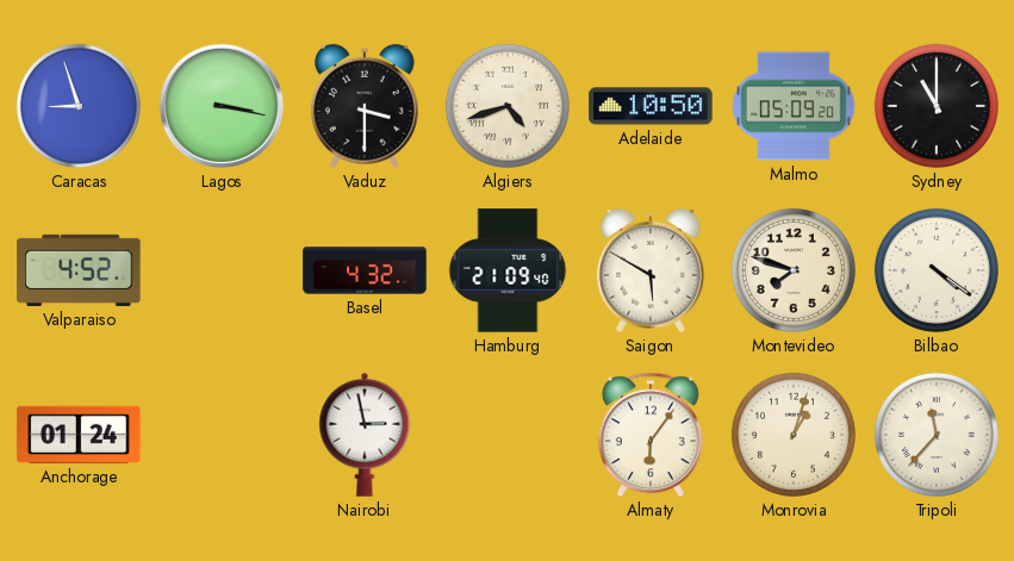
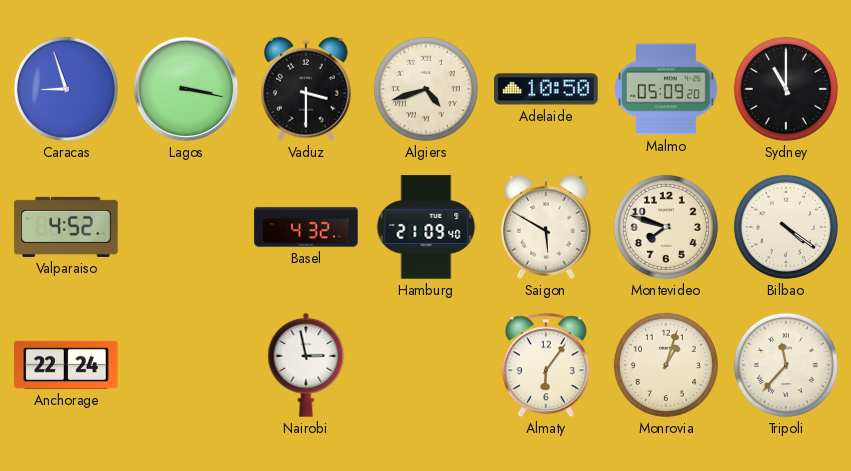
Anchorage: 01:24 -> 22:24
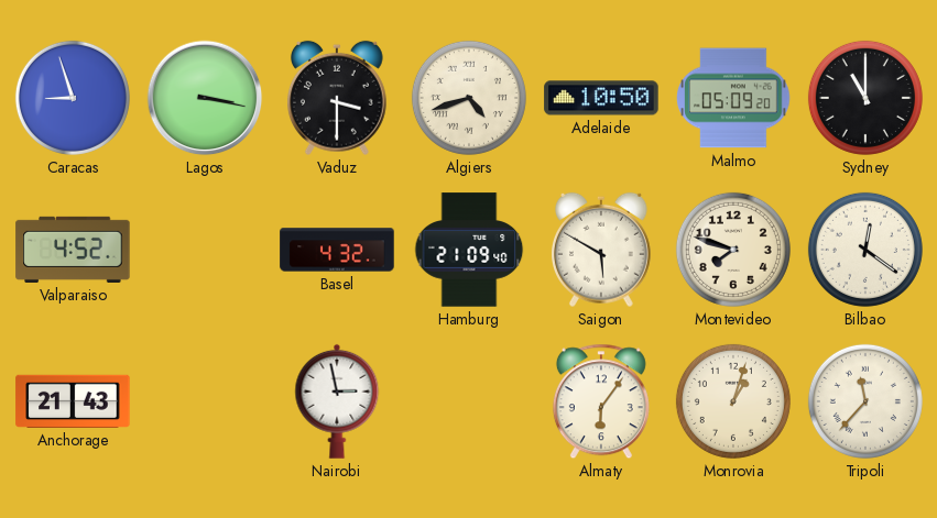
Bilbao: 4:21 -> 12:21
Anchorage: 22:24 -> 21:43
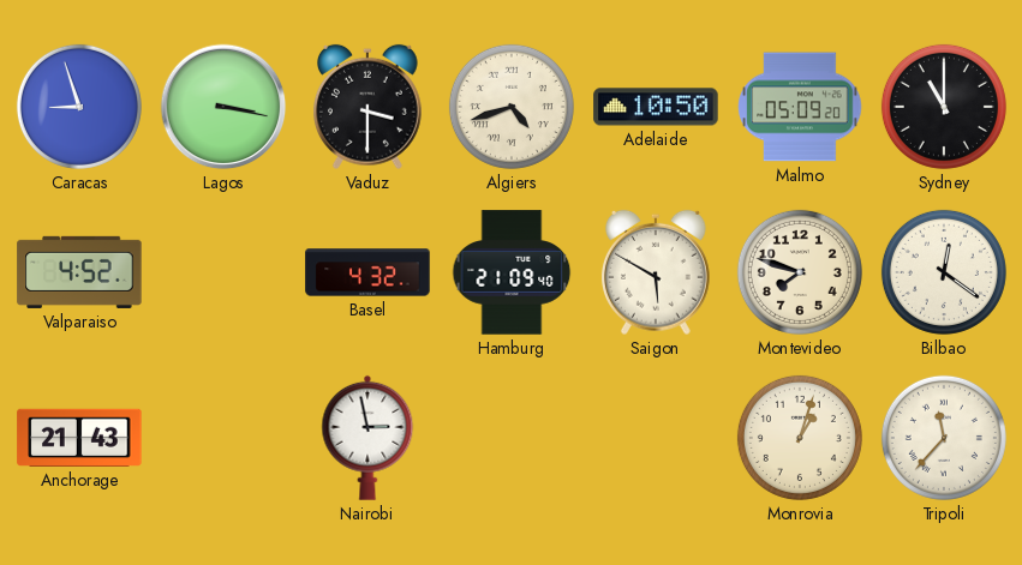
Almaty: 6:06 -> none
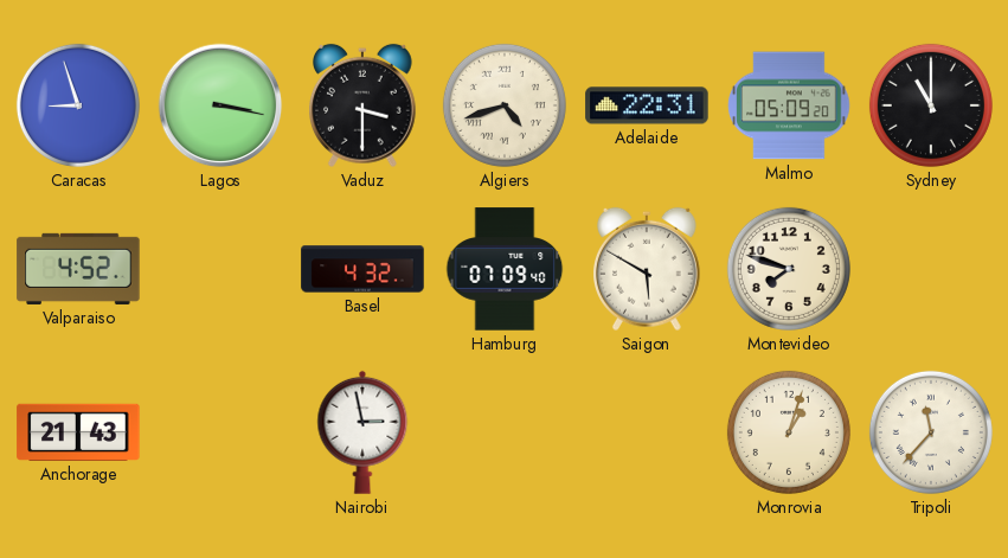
Adelaide: 10:50 -> 22:31
Hamburg: 21:09 -> 07:09
Bilbao: 12:21 -> none
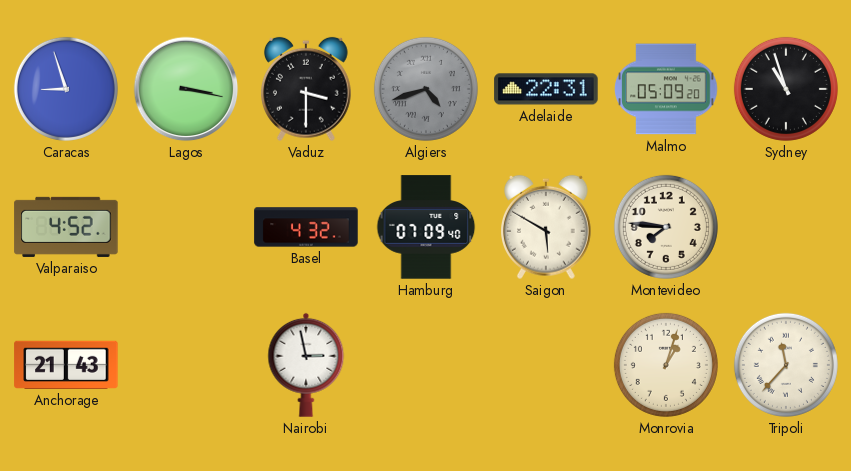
Algiers dial: cream -> grey
Sydney: 11:00 -> 10:57
Montevideo: 7:48 -> 7:46
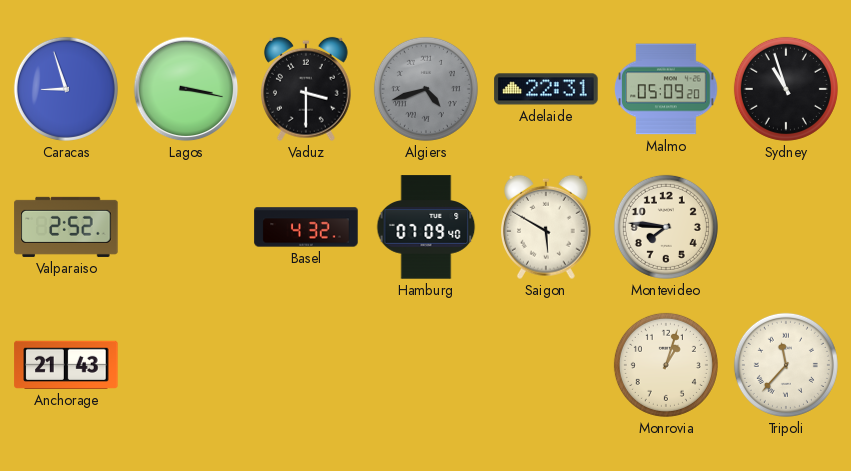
Valparaiso: 4:52 -> 2:52
Nairobi: 2:58 -> none
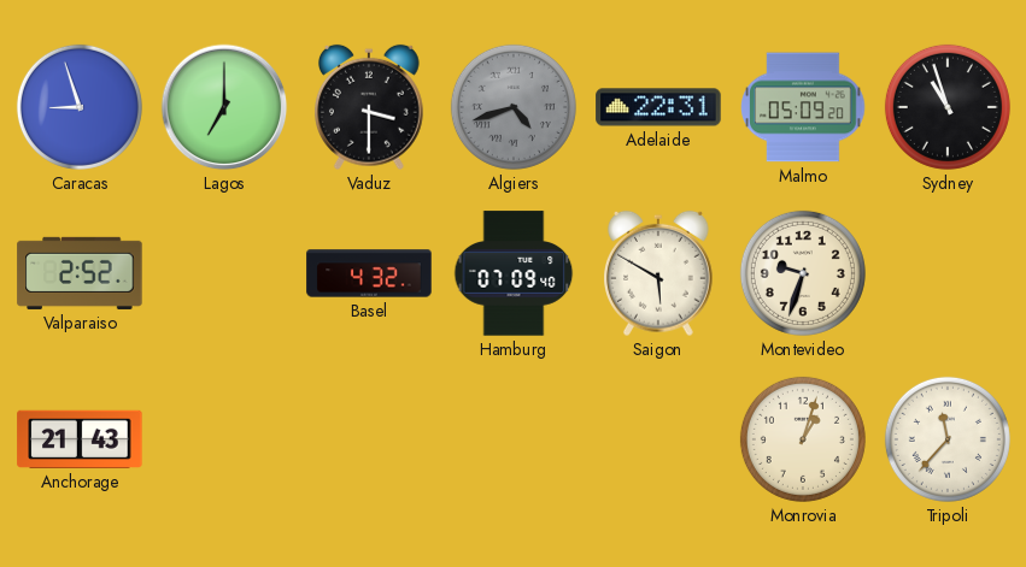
Lagos: 3:17 -> 7:00
Montevideo: 7:46 -> 9:33
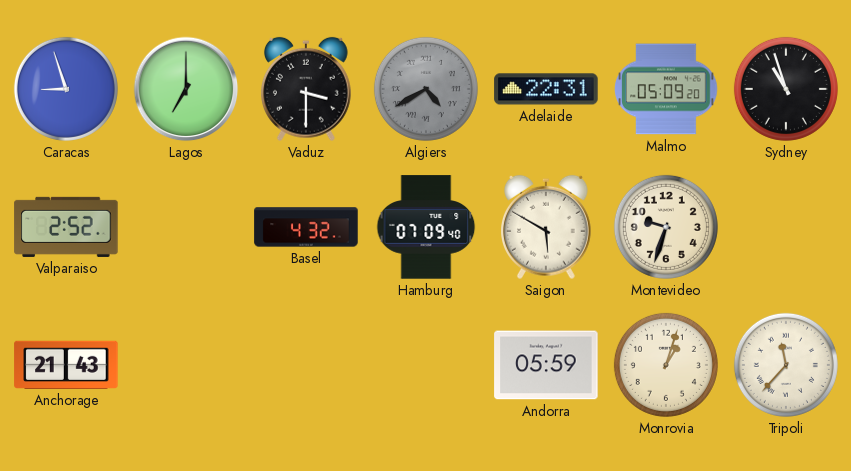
Algiers: 4:42 -> 4:40
Andorra: none -> 05:59
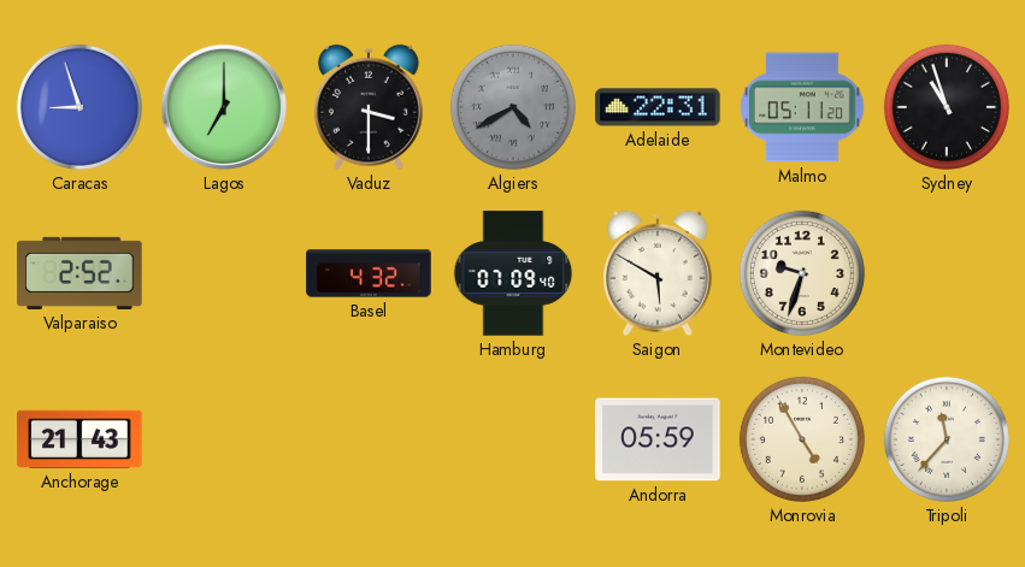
Malmo: 05:09 -> 05:11
Monrovia: 1:03 -> 4:55
